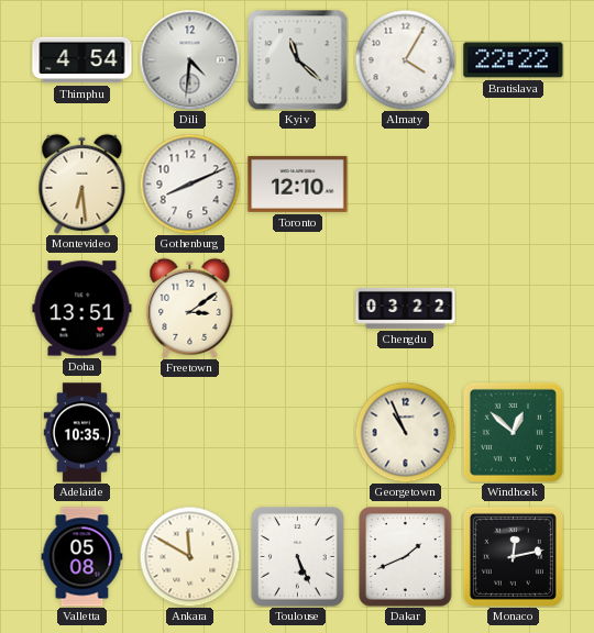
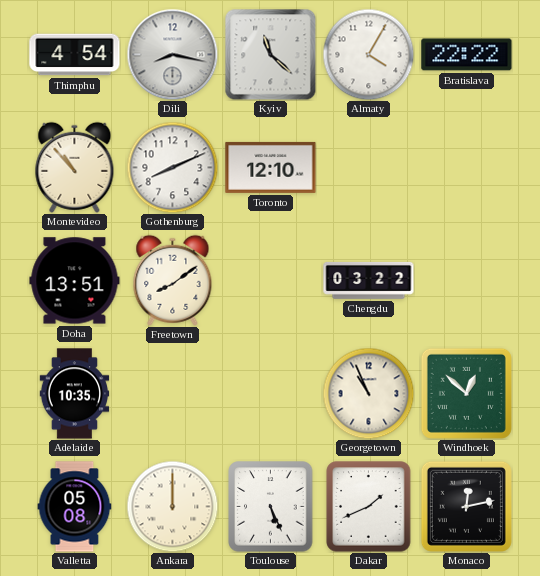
Dili: 4:31 -> 8:17
Montevideo: 6:29 -> 10:53
Freetown: 3:09 -> 8:09
Ankara: 11:50 -> 12:00
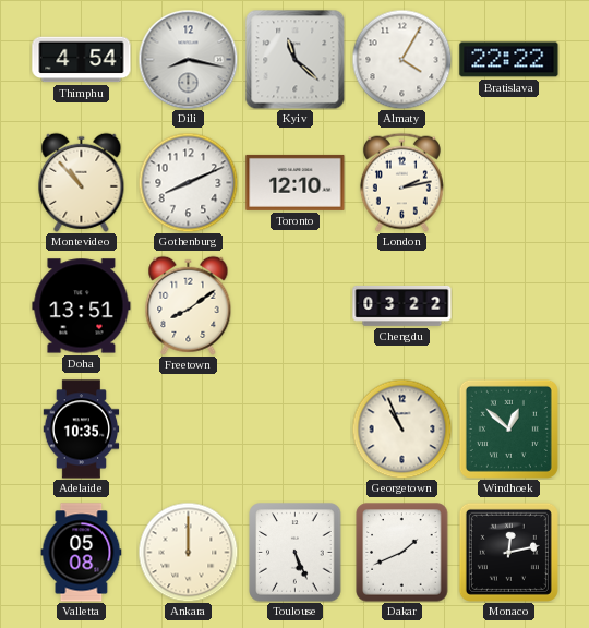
London: none -> 2:13
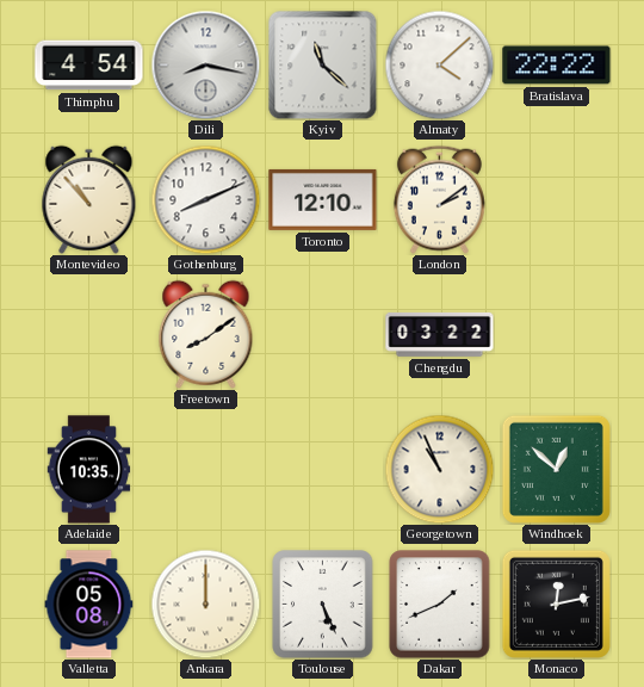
Almaty: 4:05 -> 4:08
London: 2:13 -> 2:09
Doha: 13:51 -> none
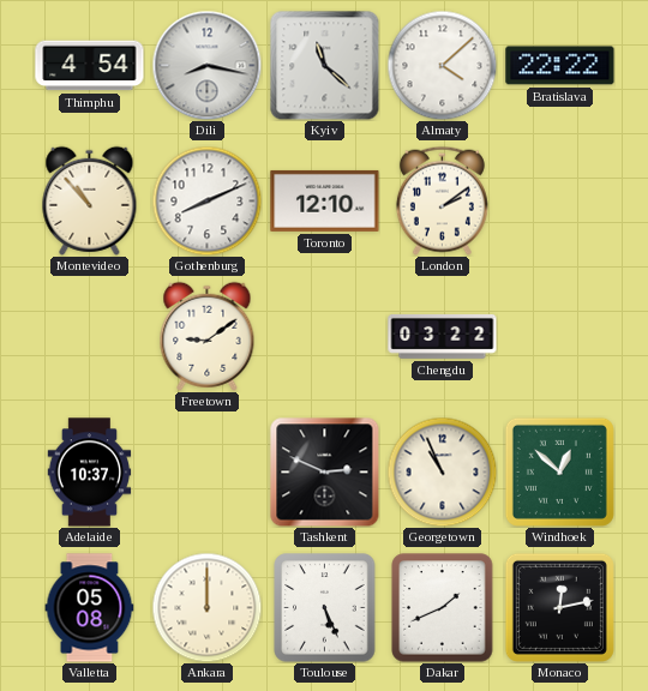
Freetown: 8:09 -> 9:09
Adelaide: 10:35 -> 10:37
Tashkent: none -> 2:49
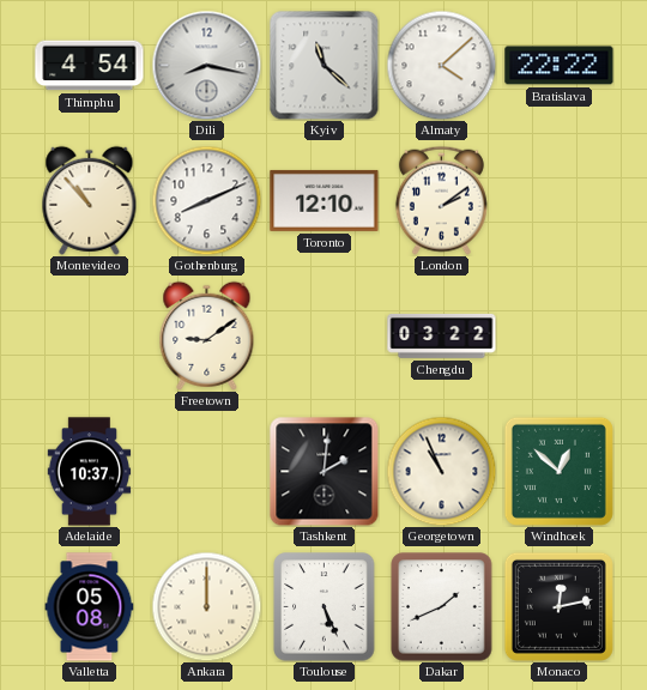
Tashkent: 2:49 -> 2:01
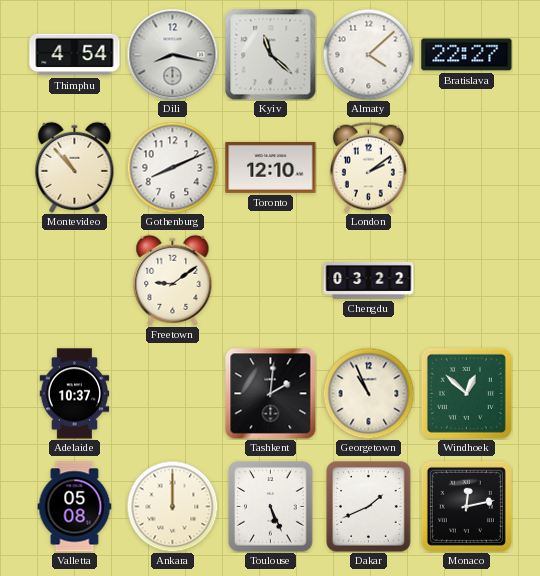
Bratislava: 22:22 -> 22:27
